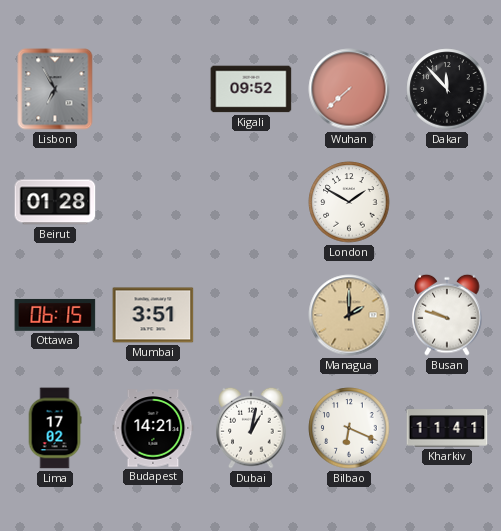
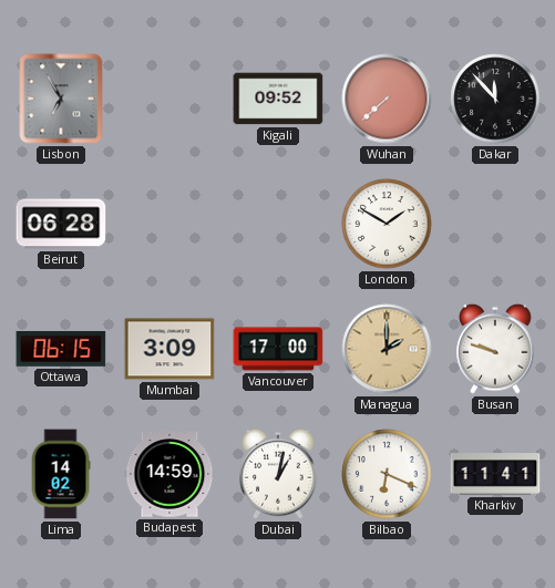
Beirut: 01:28 -> 06:28
Mumbai: 3:51 -> 3:09
Vancouver: none -> 17:00
Lima: 17:02 -> 14:02
Budapest: 14:21 -> 14:59
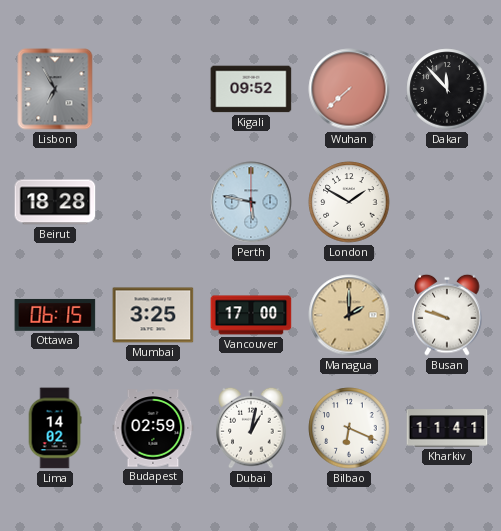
Beirut: 06:28 -> 18:28
Perth: none -> 5:47
Mumbai: 3:09 -> 3:25
Budapest: 14:59 -> 02:59
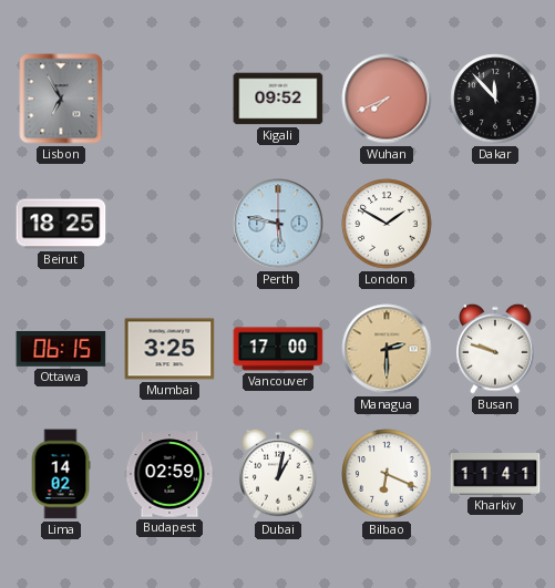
Wuhan: 7:38 -> 7:41
Beirut: 18:28 -> 18:25
Managua: 2:00 -> 2:30
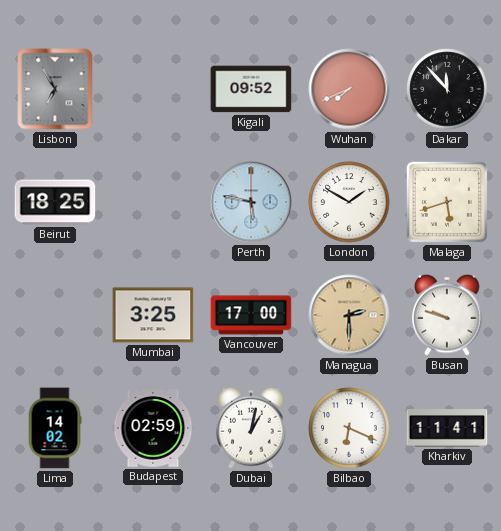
Malaga: none -> 5:42
Ottawa: 06:15 -> none
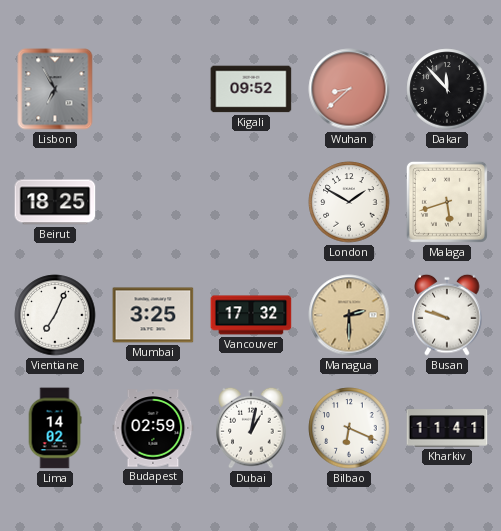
Wuhan: 7:41 -> 8:38
Perth: 5:47 -> none
Vientiane: none -> 7:04
Vancouver: 17:00 -> 17:32
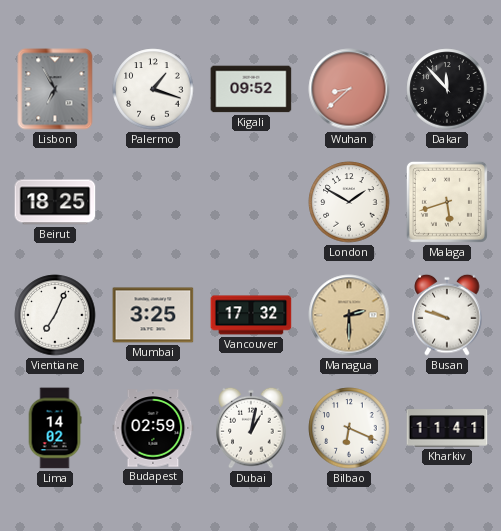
Palermo: none -> 1:18
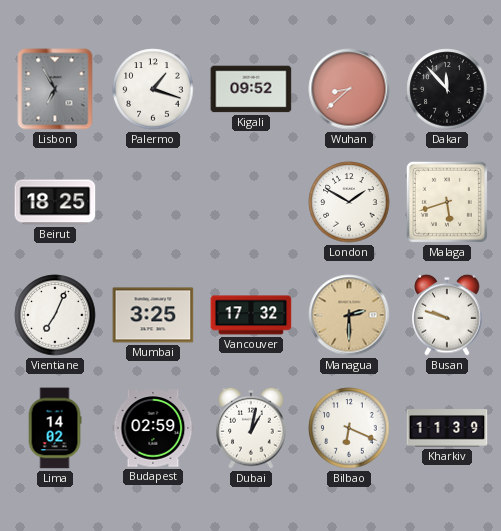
Kharkiv: 11:41 -> 11:39
